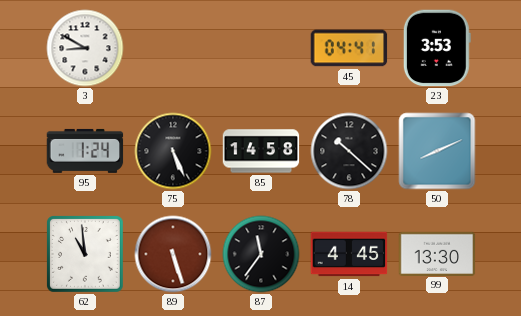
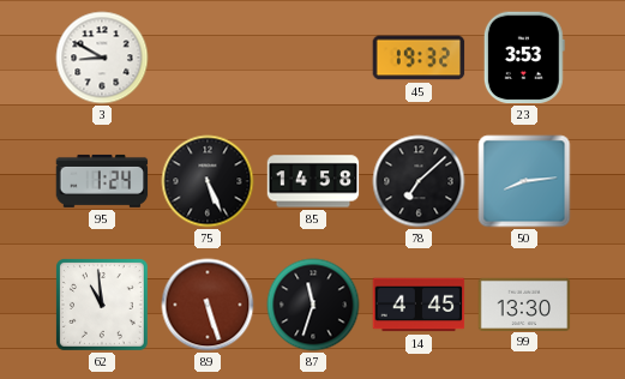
45: 04:41 -> 19:32
78: 10:22 -> 7:08
50: 8:11 -> 8:14
87: 11:36 -> 11:33
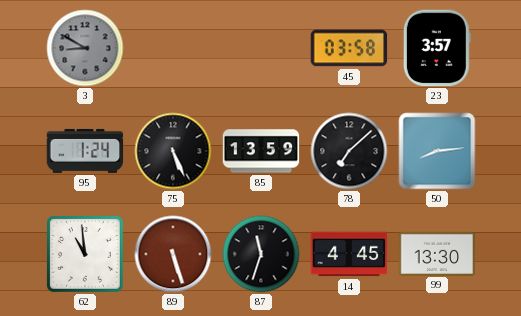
3 dial: white -> grey
45: 19:32 -> 03:58
23: 3:53 -> 3:57
85: 14:58 -> 13:59
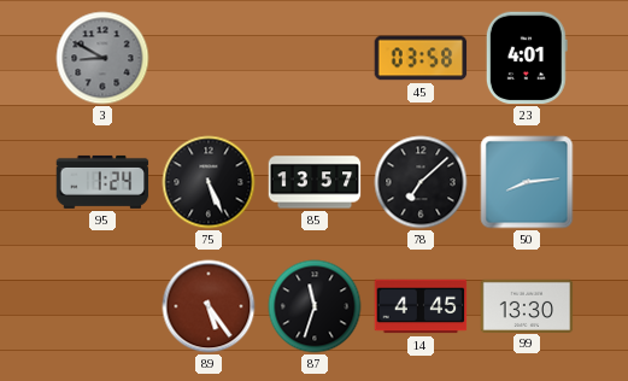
23: 3:57 -> 4:01
85: 13:59 -> 13:57
62: 10:59 -> none
89: 5:27 -> 5:24
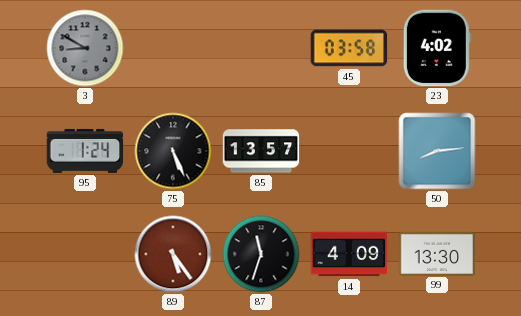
23: 4:01 -> 4:02
78: 7:08 -> none
14: 4:45 -> 4:09
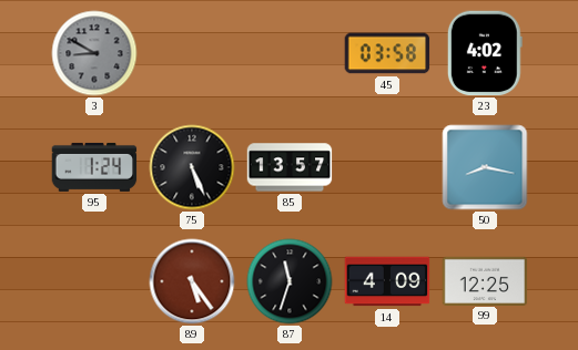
50: 8:14 -> 8:17
99: 13:30 -> 12:25
